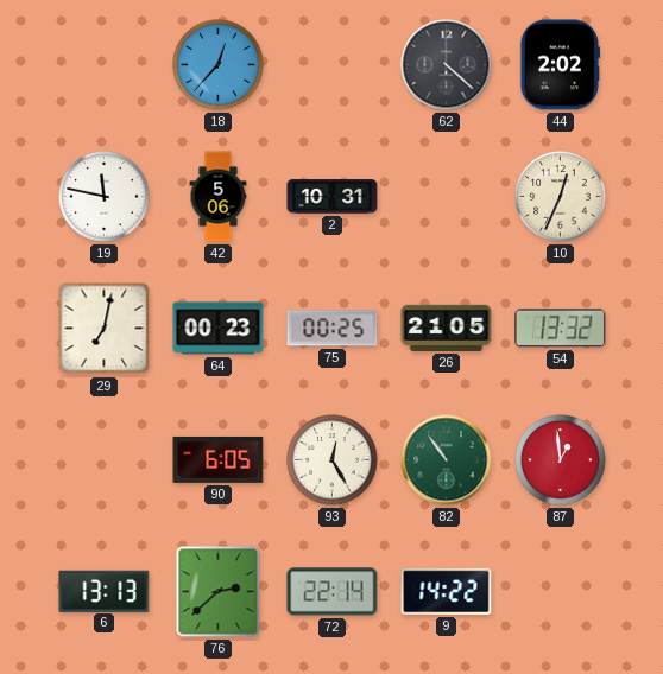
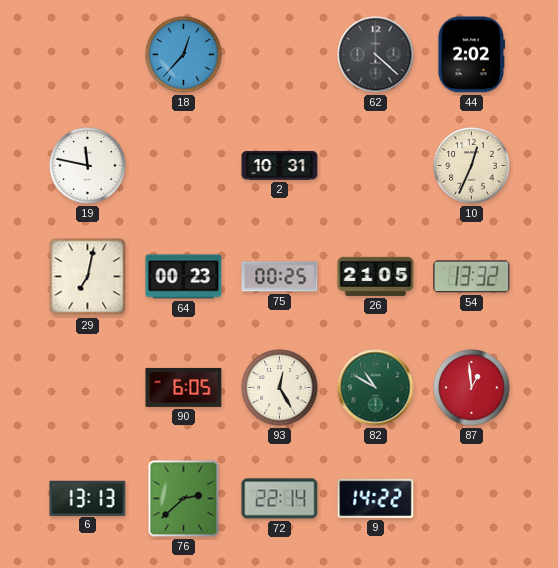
42: 5:06 -> none
82: 10:54 -> 10:50
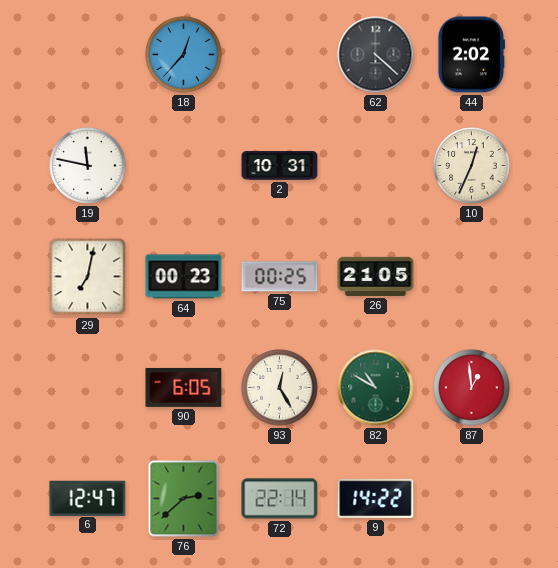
54: 13:32 -> none
6: 13:13 -> 12:47
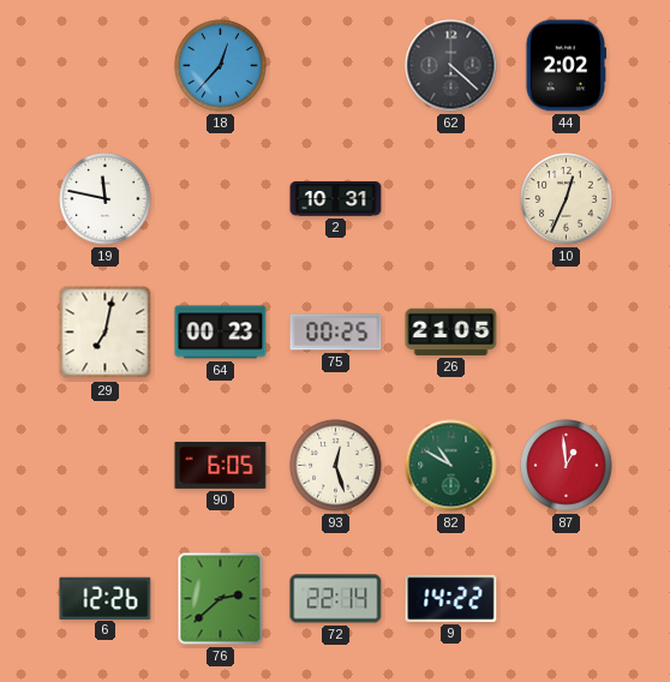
93: 12:25 -> 12:27
6: 12:47 -> 12:26
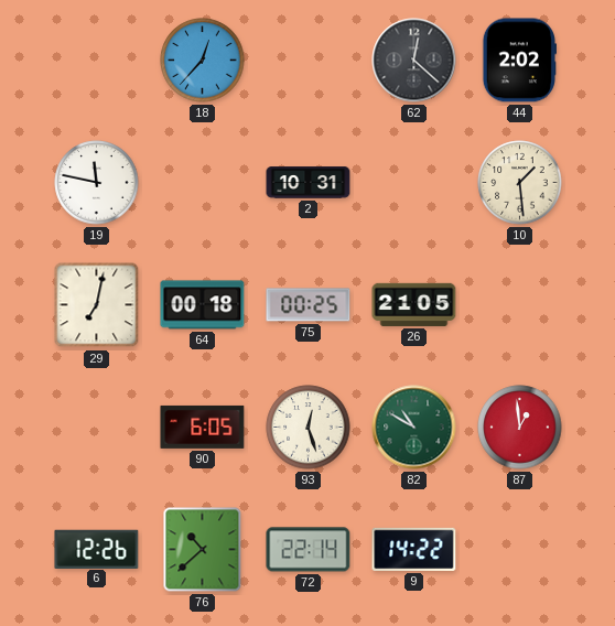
62: 4:22 -> 12:22
10: 12:34 -> 1:29
64: 00:23 -> 00:18
76: 2:38 -> 10:38
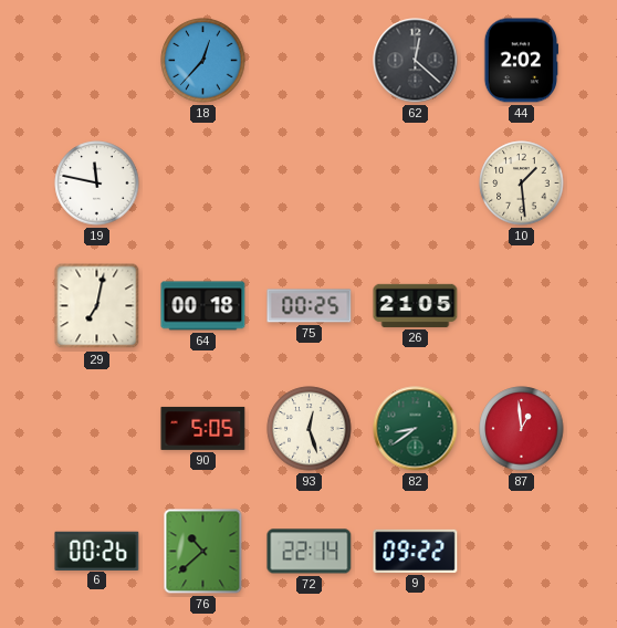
2: 10:31 -> none
90: 6:05 -> 5:05
82: 10:50 -> 8:39
6: 12:26 -> 00:26
9: 14:22 -> 09:22
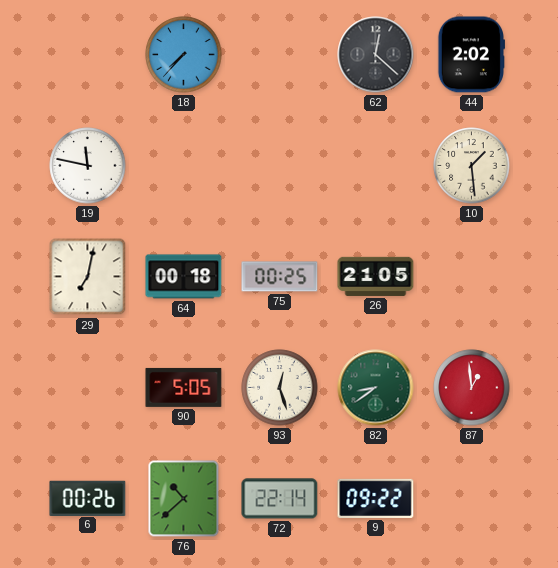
18: 12:37 -> 7:37
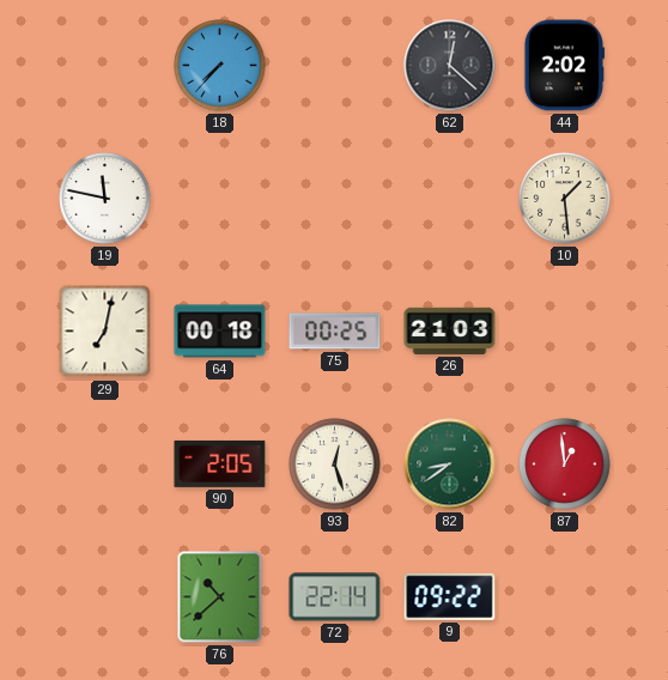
26: 21:05 -> 21:03
90: 5:05 -> 2:05
6: 00:26 -> none
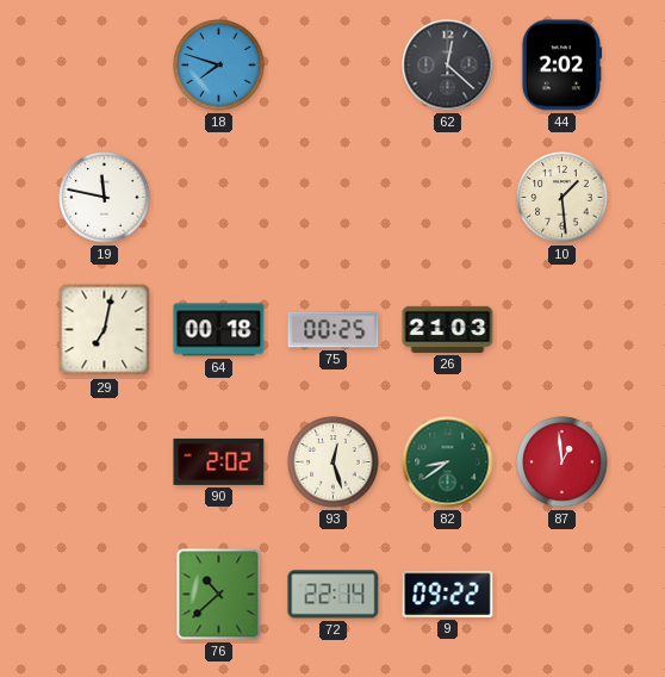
18: 7:37 -> 7:48
90: 2:05 -> 2:02
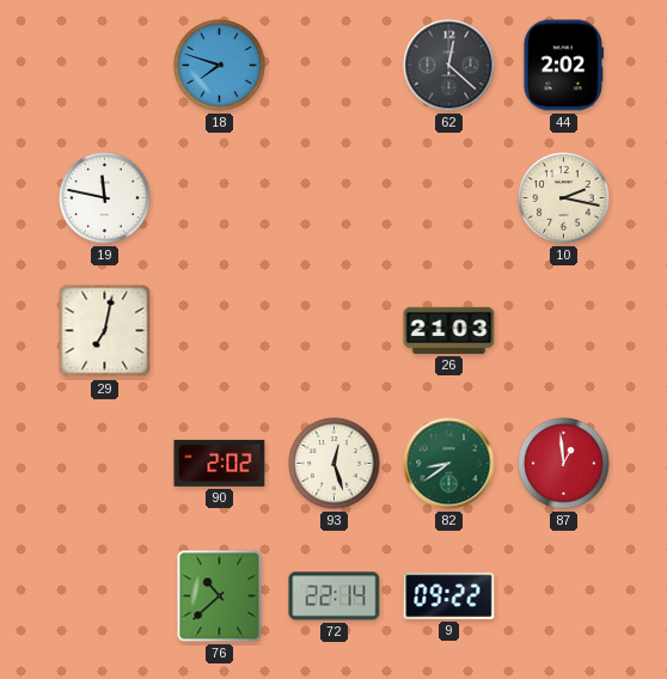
10: 1:29 -> 2:17
64: 00:18 -> none
75: 00:25 -> none
